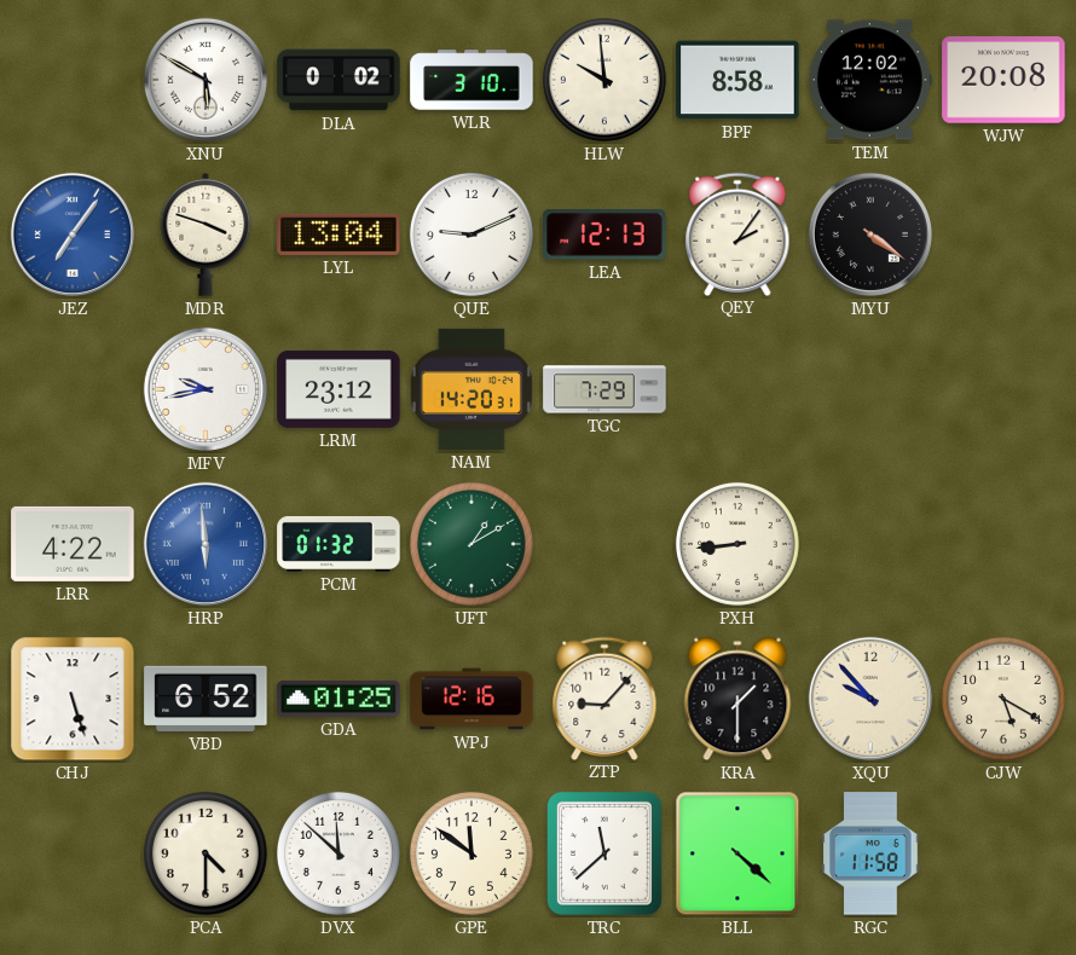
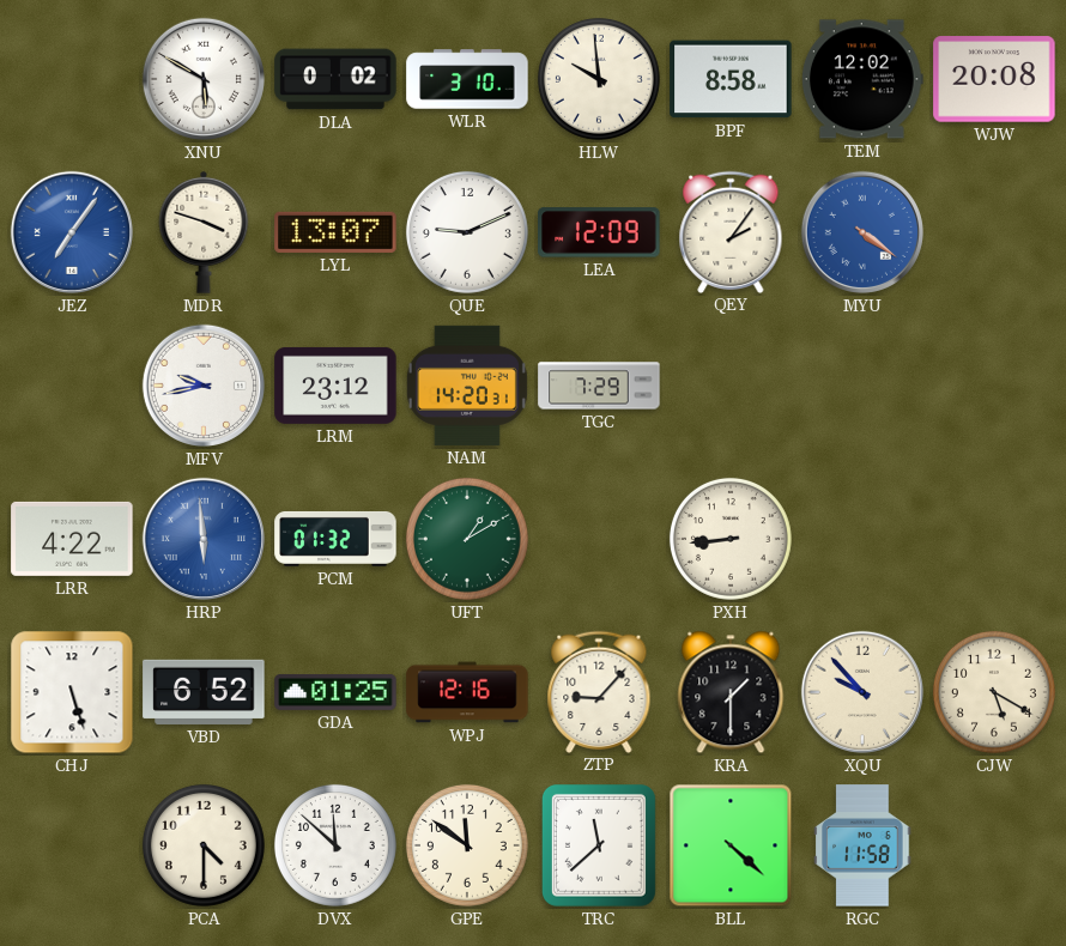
LYL: 13:04 -> 13:07
LEA: 12:13 -> 12:09
MYU dial: black -> blue
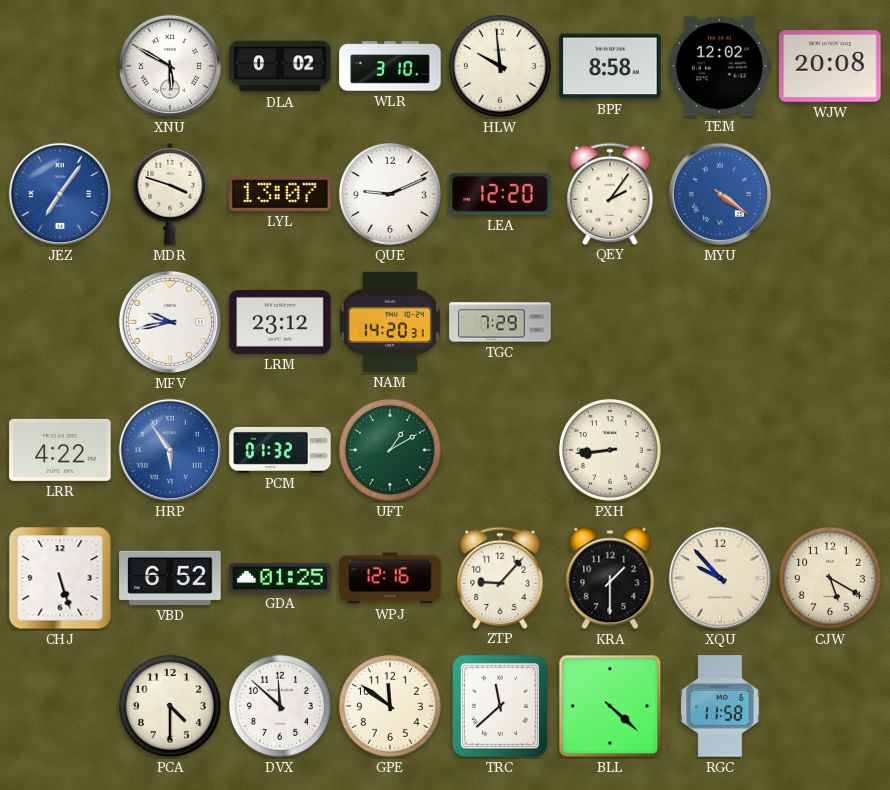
LEA: 12:09 -> 12:20
HRP: 5:59 -> 5:54
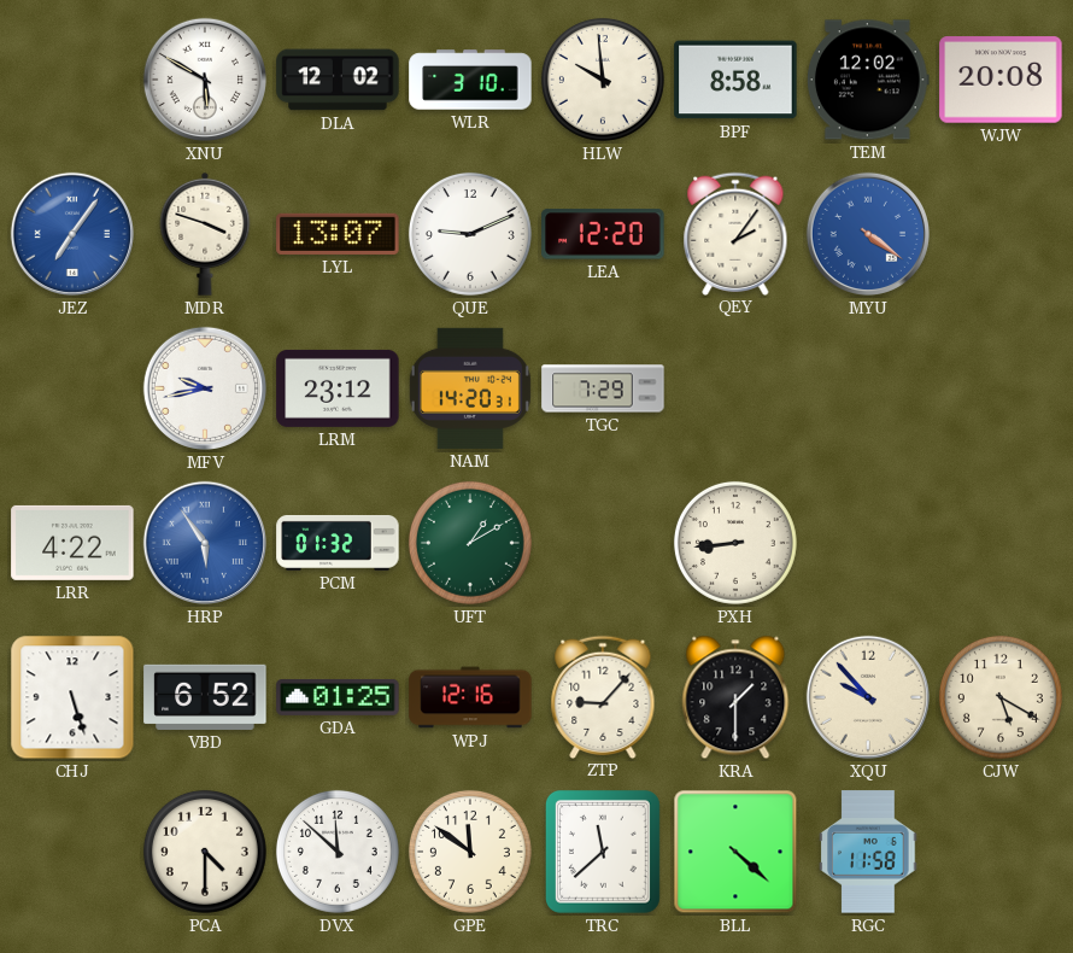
DLA: 0:02 -> 12:02
